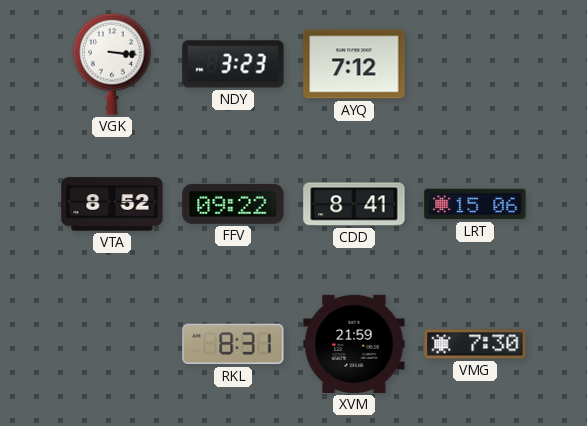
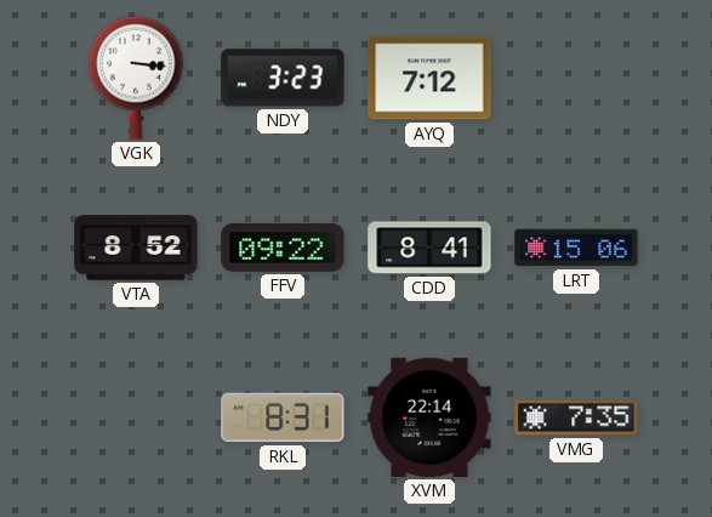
XVM: 21:59 -> 22:14
VMG: 7:30 -> 7:35
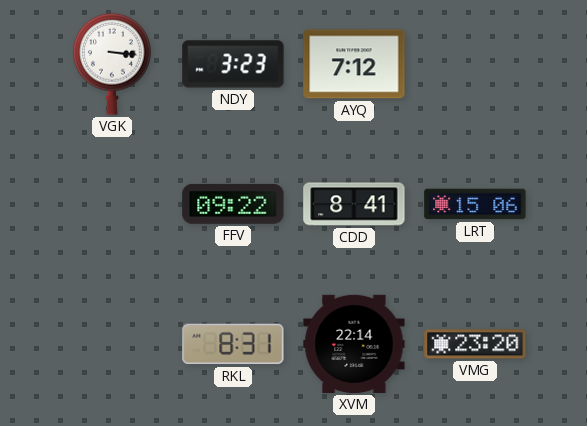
VTA: 8:52 -> none
VMG: 7:35 -> 23:20
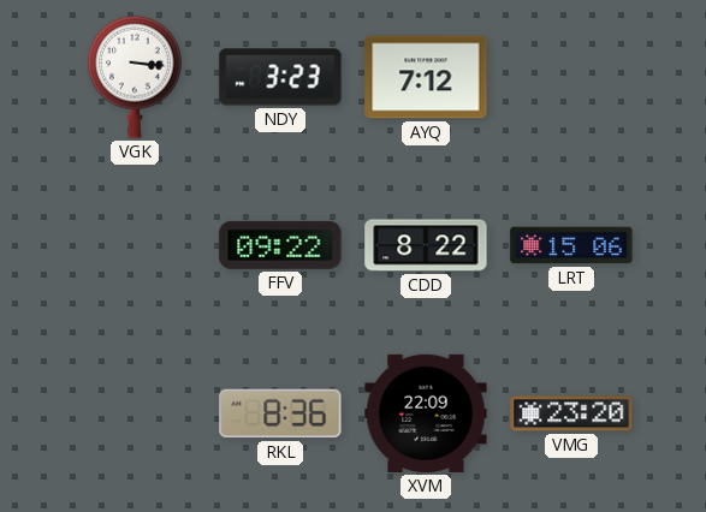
CDD: 8:41 -> 8:22
RKL: 8:31 -> 8:36
XVM: 22:14 -> 22:09
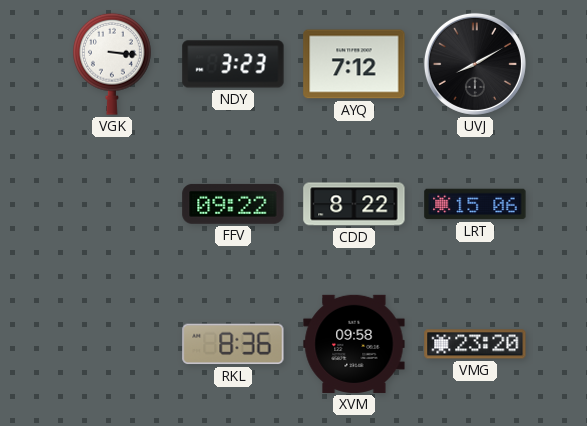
UVJ: none -> 8:10
XVM: 22:09 -> 09:58
